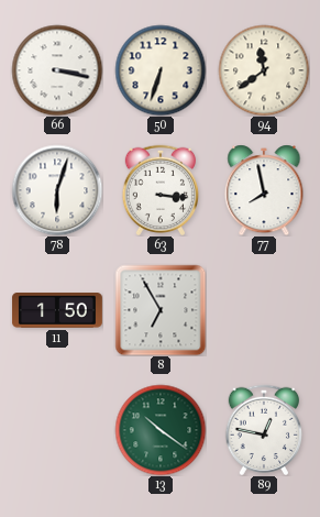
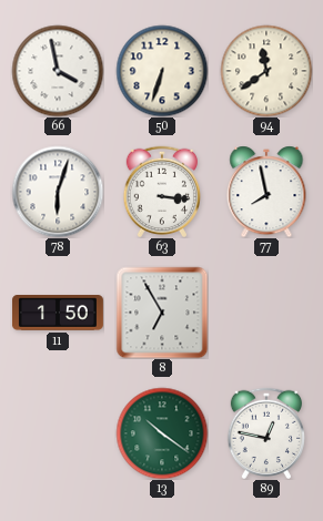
66: 3:17 -> 3:58
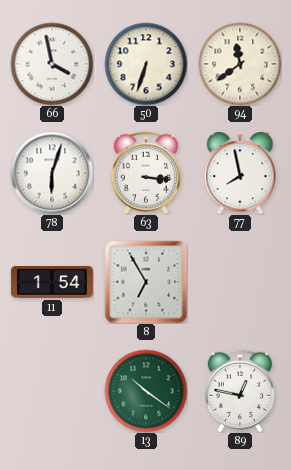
11: 1:50 -> 1:54
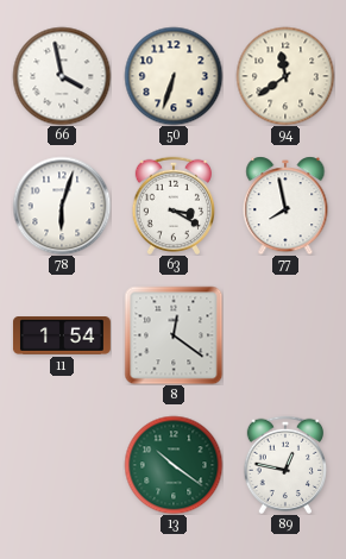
63: 3:16 -> 3:20
8: 6:55 -> 12:21
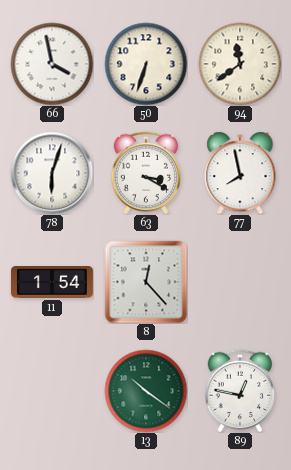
8: 12:21 -> 12:23
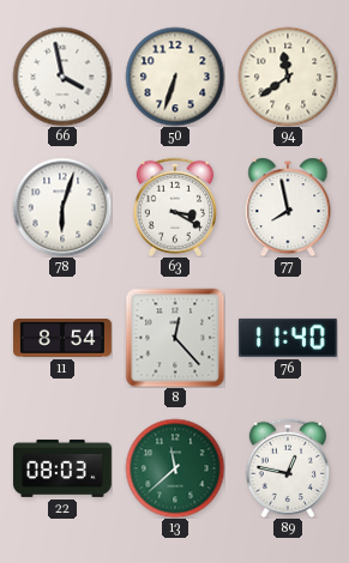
11: 1:54 -> 8:54
76: none -> 11:40
22: none -> 08:03
13: 10:21 -> 11:38
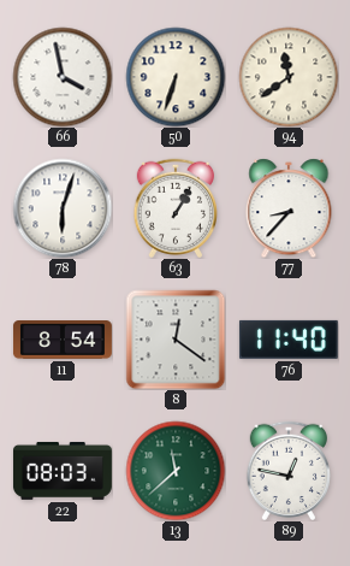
63: 3:20 -> 1:05
77: 7:58 -> 8:37
8: 12:23 -> 12:21
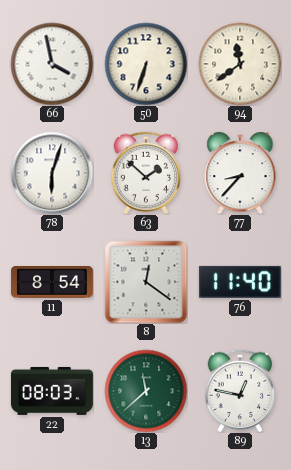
63: 1:05 -> 1:52
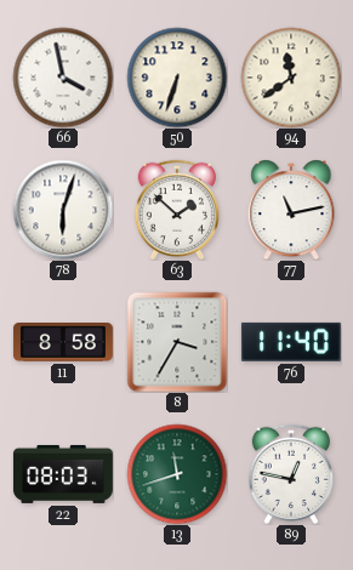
77: 8:37 -> 11:13
11: 8:54 -> 8:58
8: 12:21 -> 3:35
13: 11:38 -> 11:42
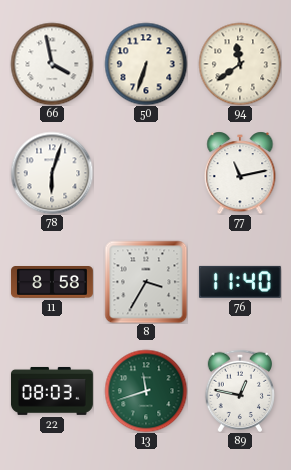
63: 1:52 -> none
